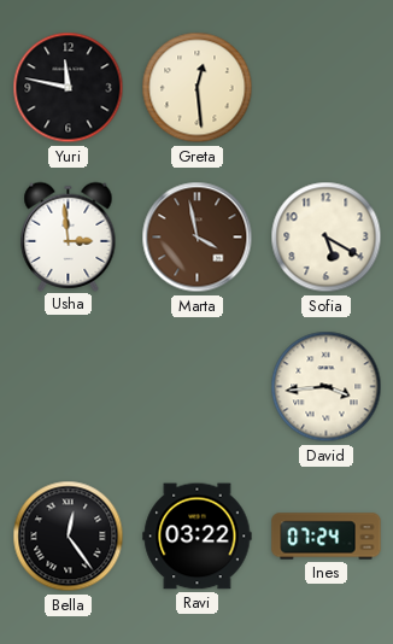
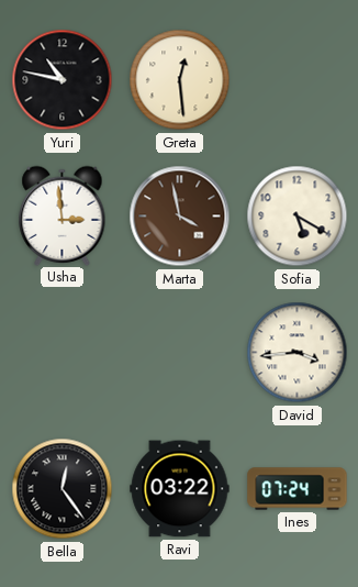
Yuri: 11:47 -> 10:47
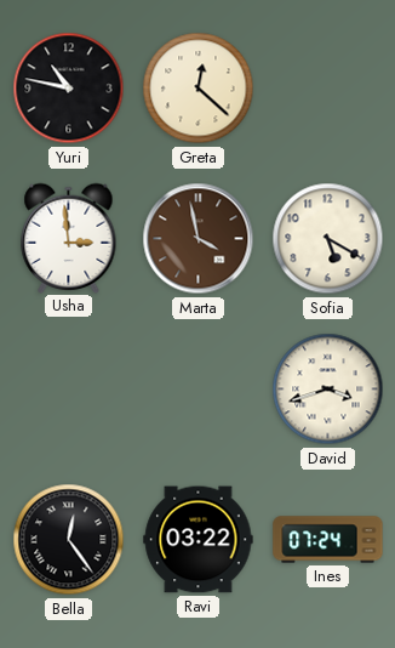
Greta: 12:29 -> 12:22
David: 3:44 -> 3:42
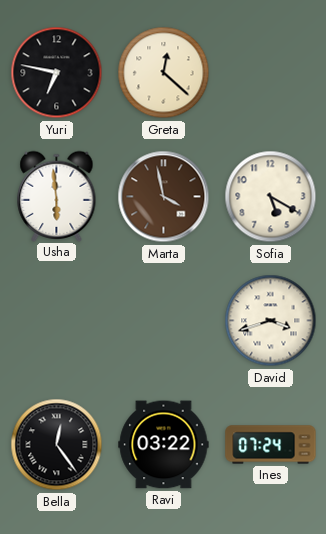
Yuri: 10:47 -> 6:47
Usha: 2:59 -> 5:59
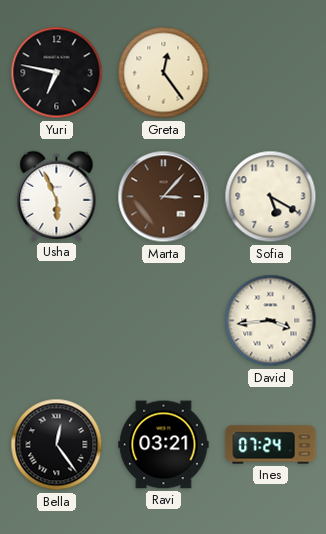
Greta: 12:22 -> 12:24
Usha: 5:59 -> 5:56
Marta: 3:58 -> 3:07
David: 3:42 -> 3:44
Ravi: 03:22 -> 03:21
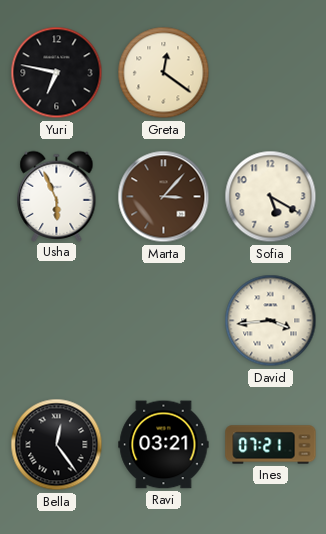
Greta: 12:24 -> 12:21
Ines: 07:24 -> 07:21
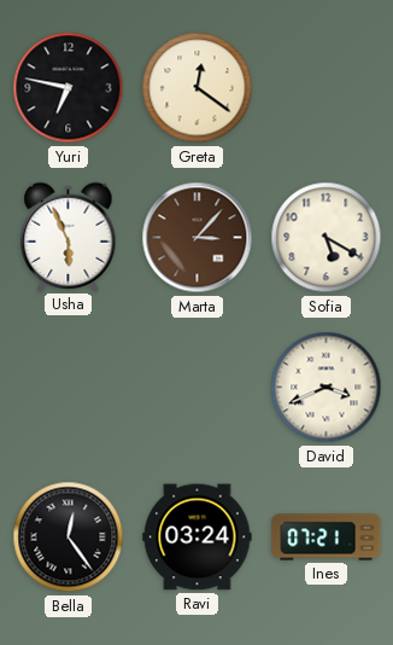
David: 3:44 -> 3:41
Ravi: 03:21 -> 03:24
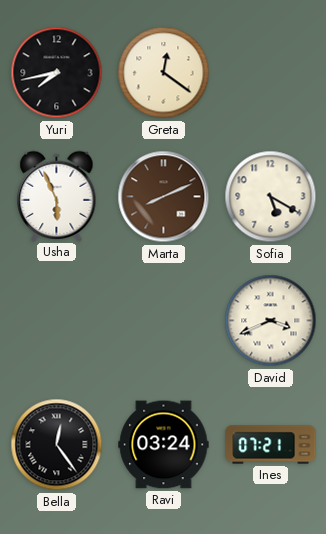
Yuri: 6:47 -> 7:43
Marta: 3:07 -> 8:11
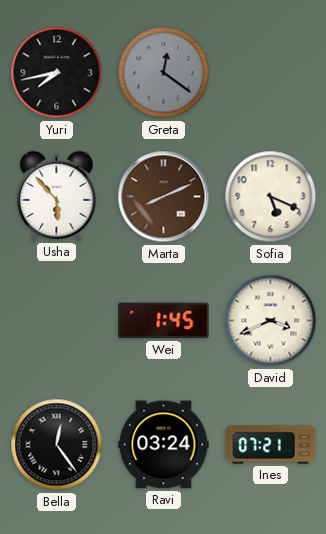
Greta dial: cream -> grey
Usha: 5:56 -> 5:53
Sofia: 5:20 -> 5:19
Wei: none -> 1:45
